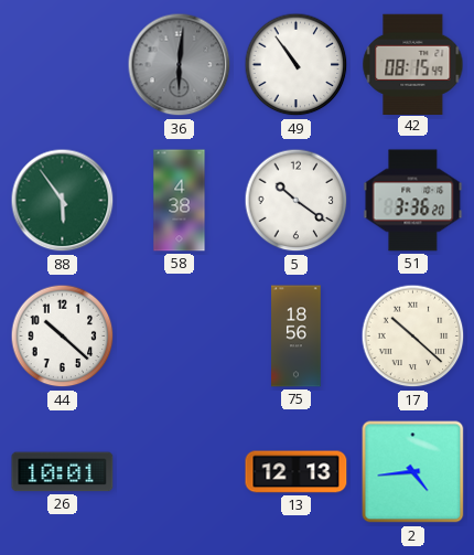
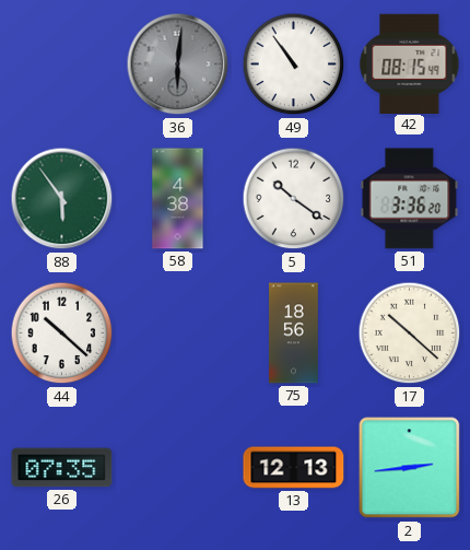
26: 10:01 -> 07:35
2: 4:44 -> 2:44
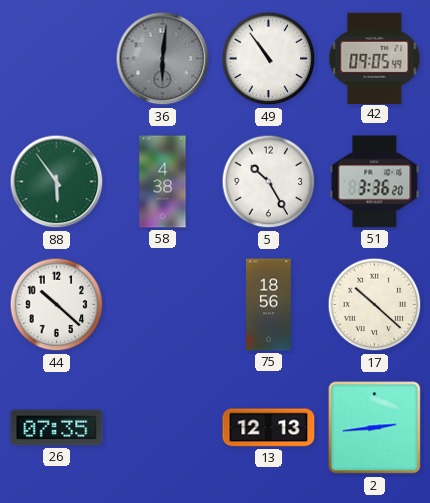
42: 08:15 -> 09:05
5: 10:21 -> 10:25
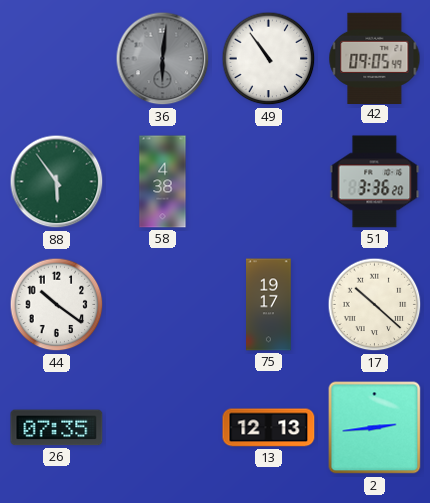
5: 10:25 -> none
44: 10:22 -> 10:21
75: 18:56 -> 19:17
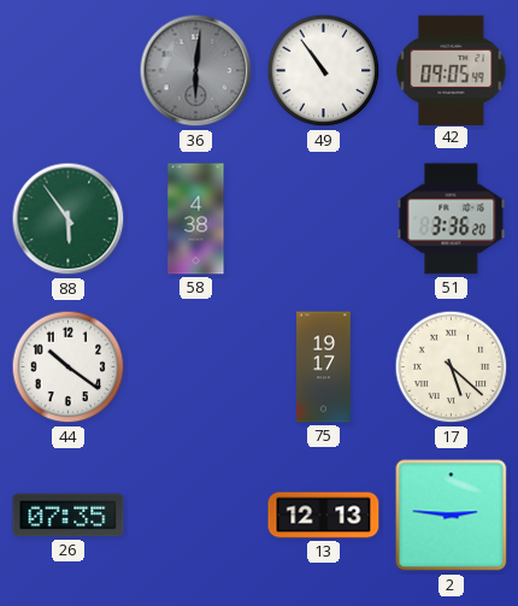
17: 10:22 -> 5:22
2: 2:44 -> 2:46
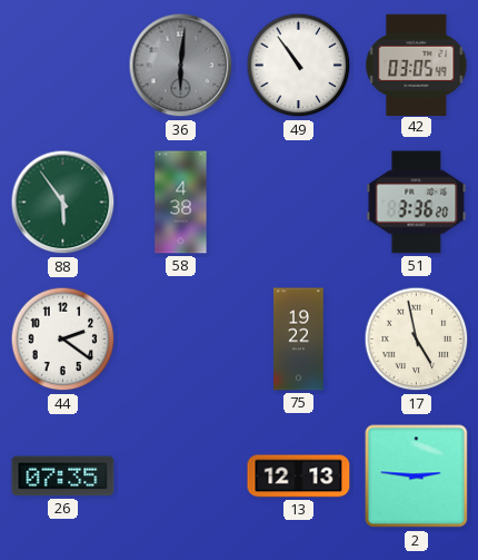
42: 09:05 -> 03:05
44: 10:21 -> 2:21
75: 19:17 -> 19:22
17: 5:22 -> 4:58
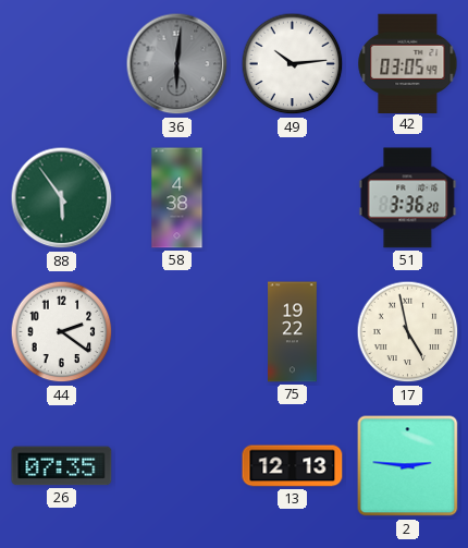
49: 10:54 -> 10:14
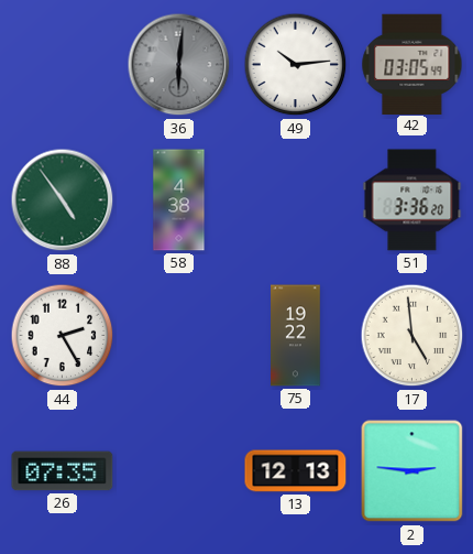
88: 5:54 -> 4:54
44: 2:21 -> 2:25
17: 4:58 -> 4:59
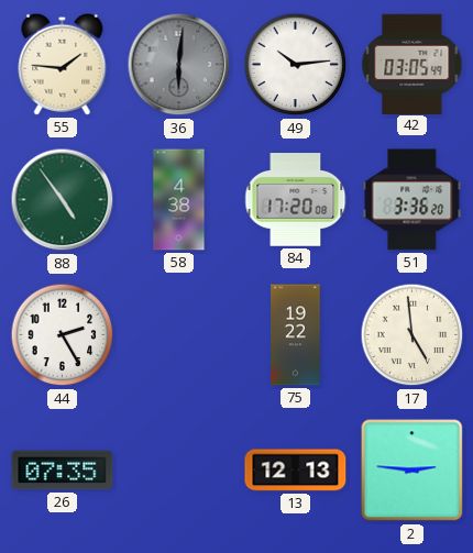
55: none -> 1:46
84: none -> 17:20
